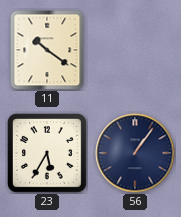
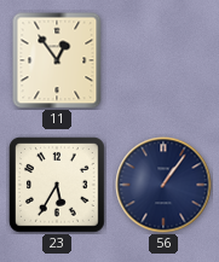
11: 10:21 -> 12:54
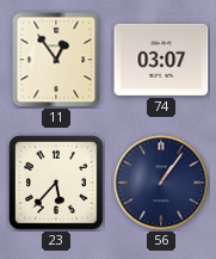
74: none -> 03:07
23: 5:35 -> 5:37
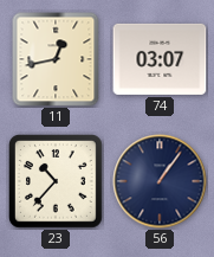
11: 12:54 -> 12:43
23: 5:37 -> 10:37
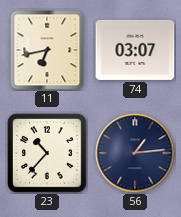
11: 12:43 -> 6:43
56: 1:06 -> 1:14
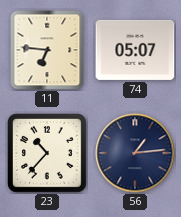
11: 6:43 -> 6:46
74: 03:07 -> 05:07
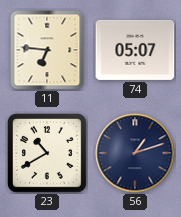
23: 10:37 -> 10:40
56: 1:14 -> 1:12
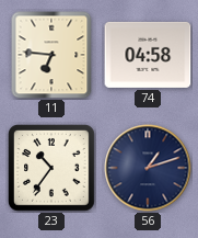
74: 05:07 -> 04:58
23: 10:40 -> 10:36
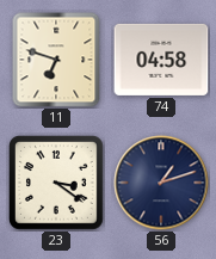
11: 6:46 -> 6:48
23: 10:36 -> 3:21
